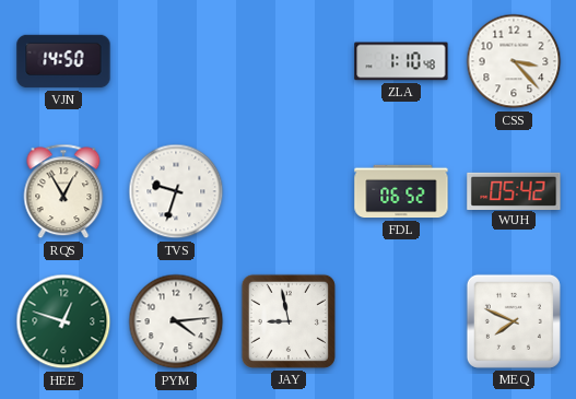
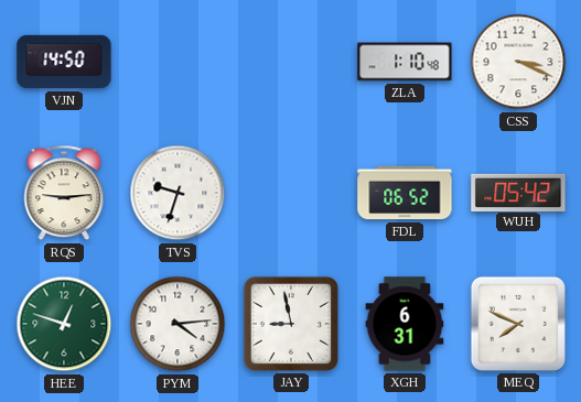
CSS: 3:23 -> 3:19
RQS: 12:55 -> 9:14
XGH: none -> 6:31
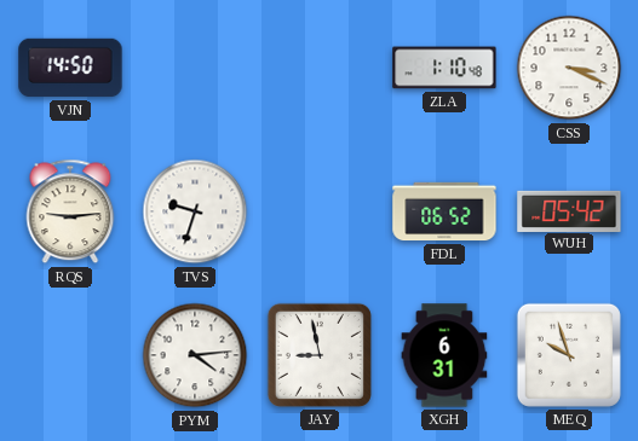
HEE: 12:48 -> none
MEQ: 7:49 -> 9:57
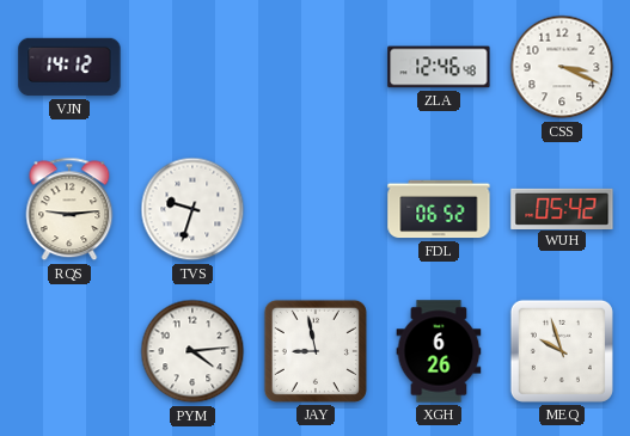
VJN: 14:50 -> 14:12
ZLA: 1:10 -> 12:46
XGH: 6:31 -> 6:26
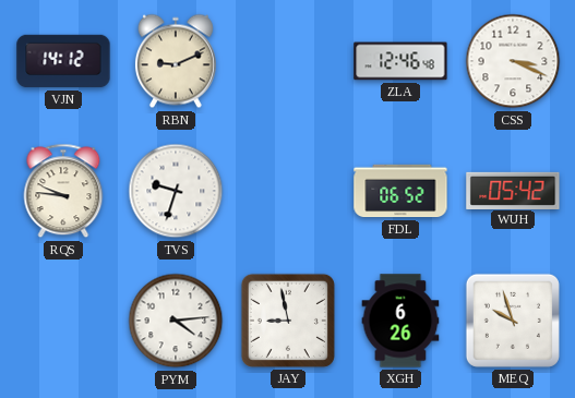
RBN: none -> 9:11
RQS: 9:14 -> 9:46
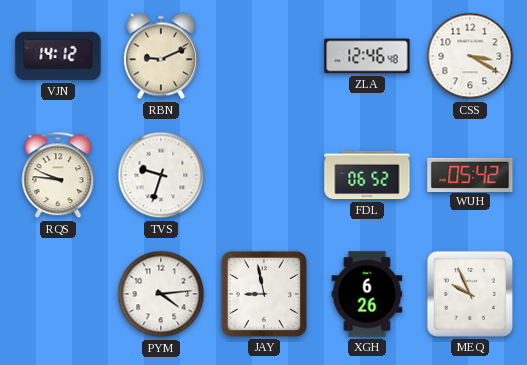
CSS: 3:19 -> 3:20
MEQ: 9:57 -> 9:56
